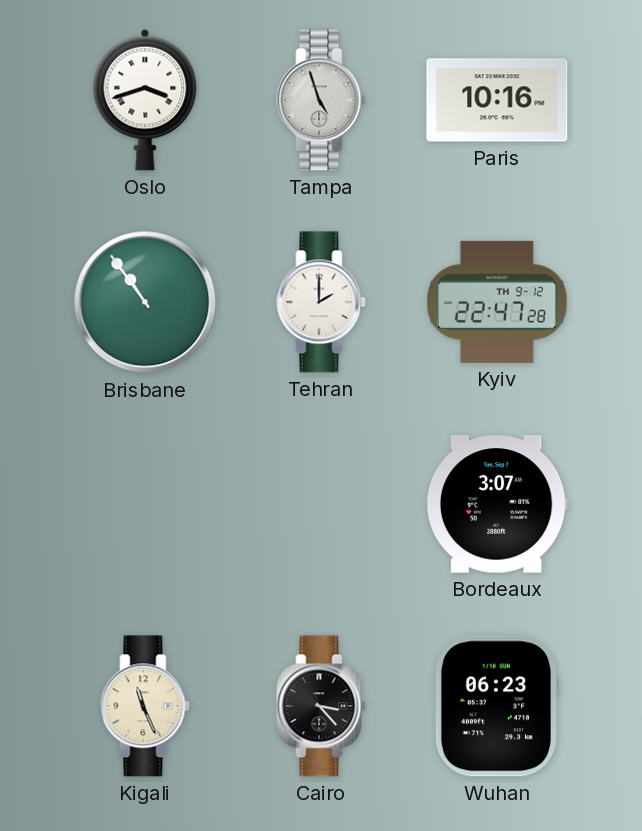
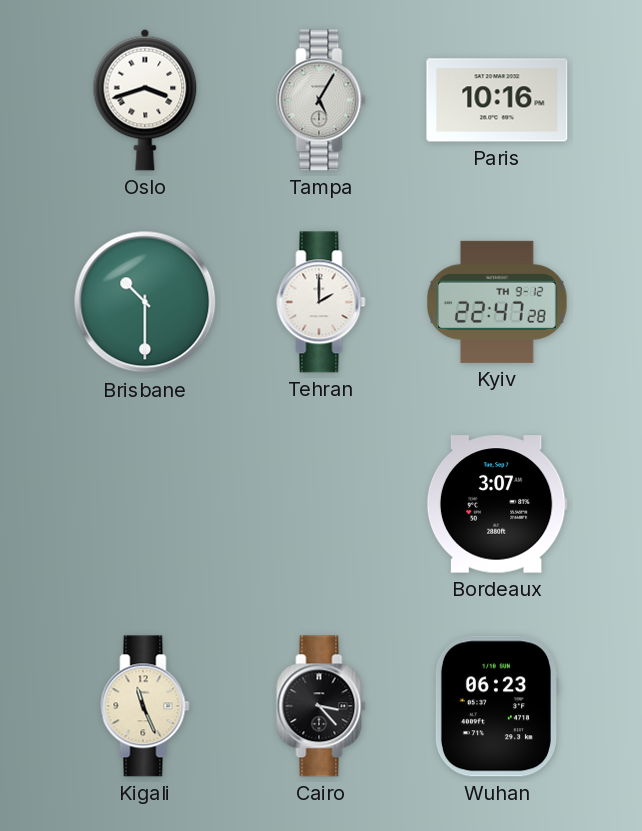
Tampa: 4:57 -> 5:05
Brisbane: 10:54 -> 10:30
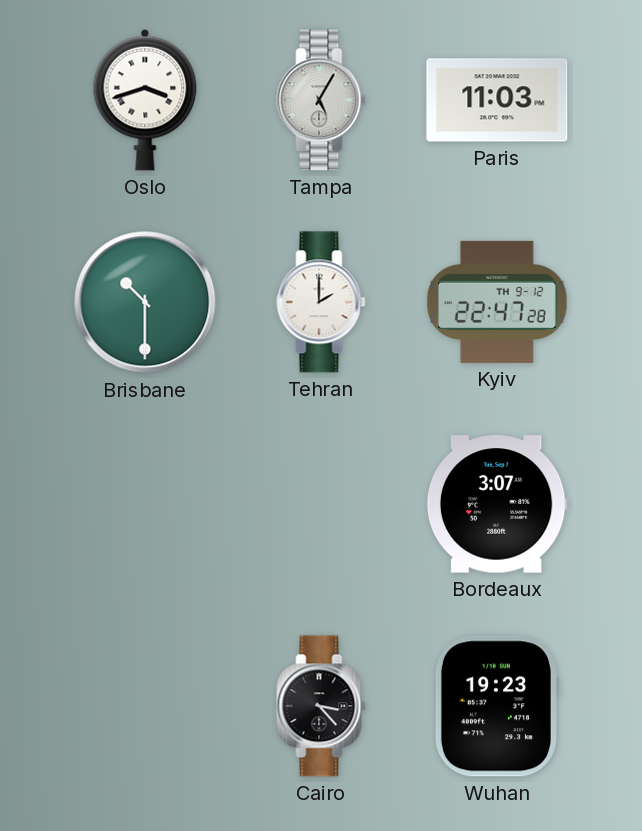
Paris: 10:16 -> 11:03
Kigali: 11:26 -> none
Wuhan: 06:23 -> 19:23
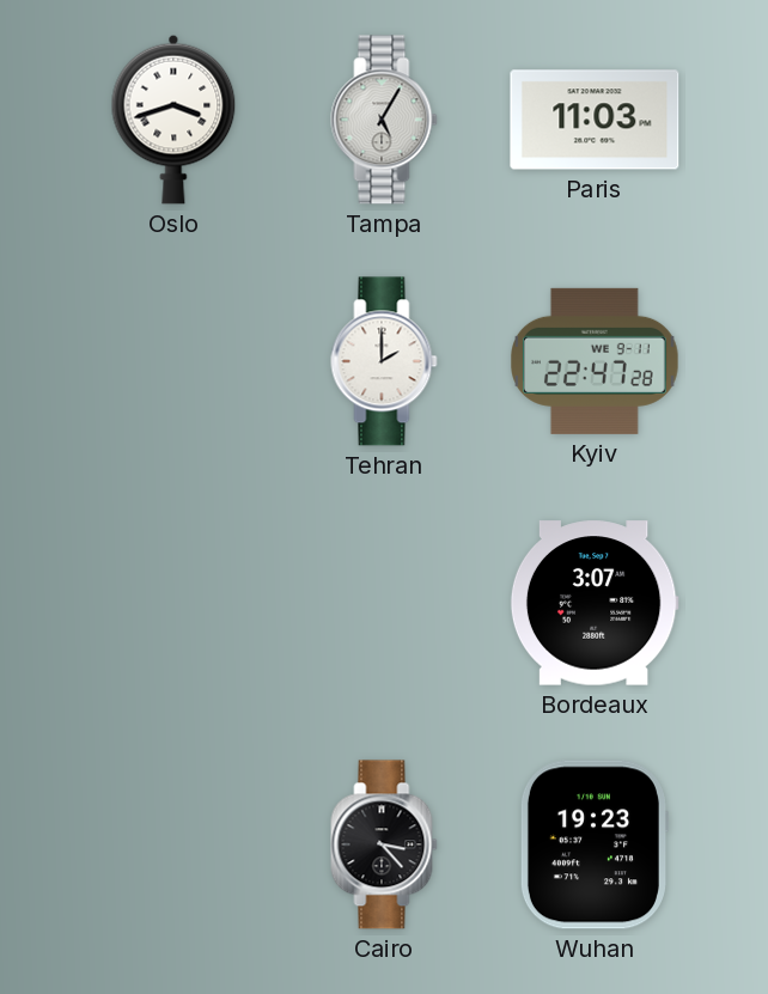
Brisbane: 10:30 -> none
Kyiv date: TH 9-12 -> WE 9-11
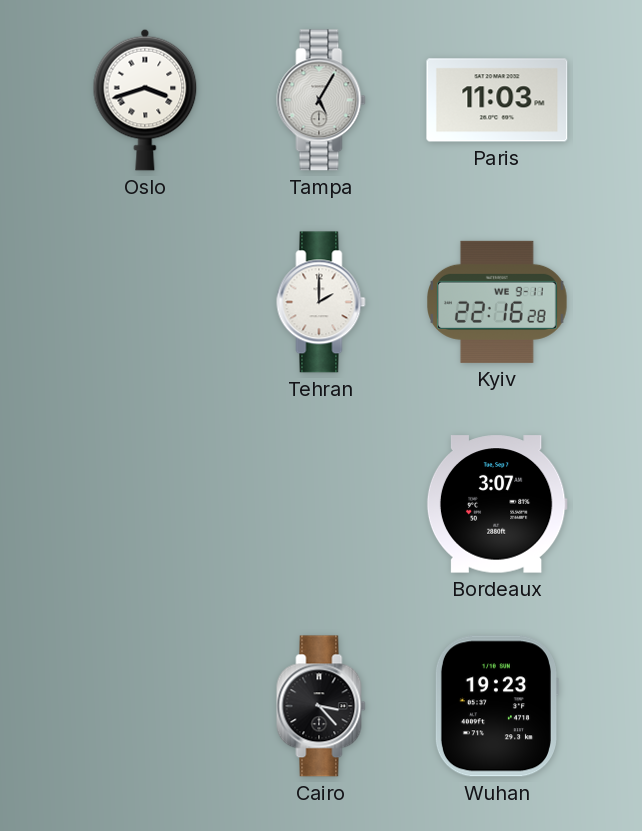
Kyiv: 22:47 -> 22:16
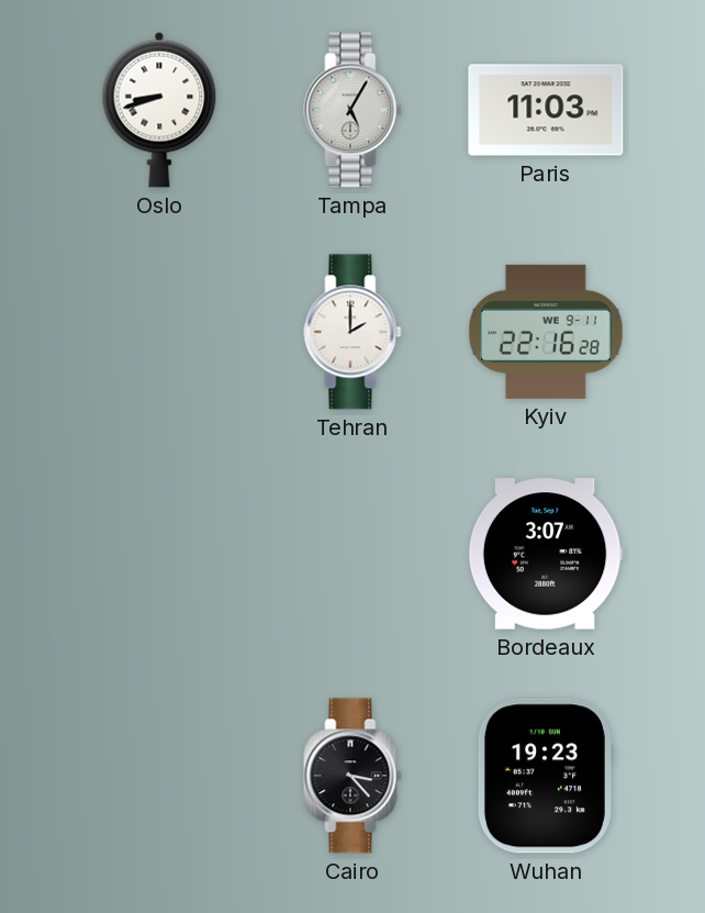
Oslo: 3:42 -> 8:42
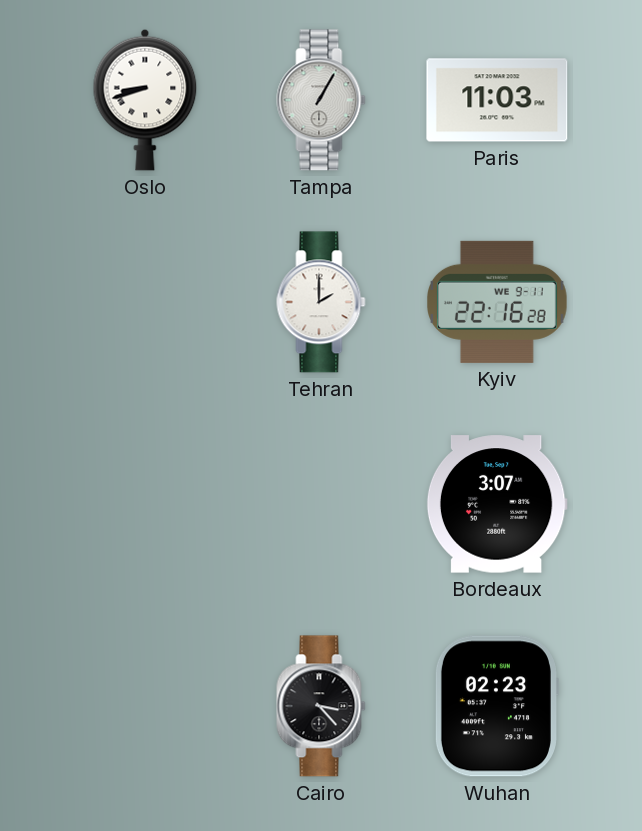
Tampa: 5:05 -> 1:05
Wuhan: 19:23 -> 02:23
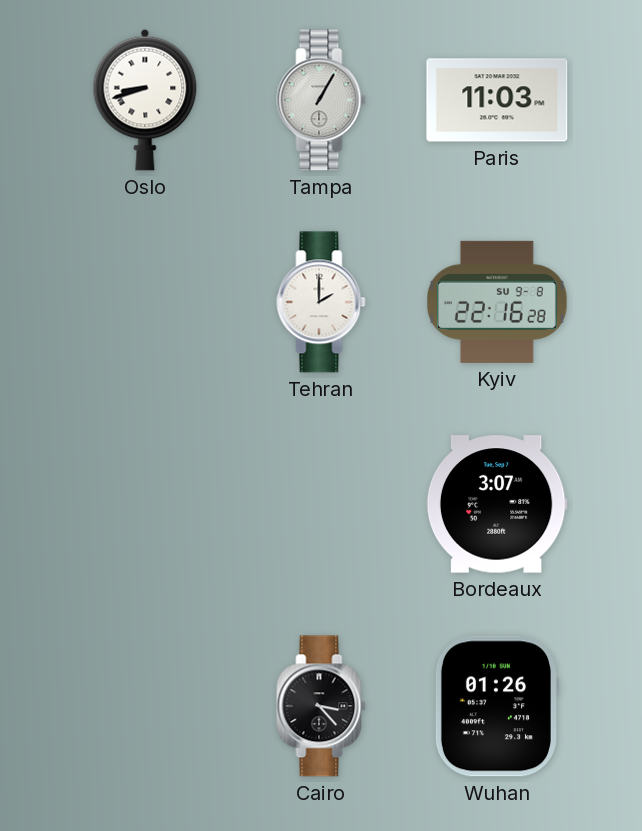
Kyiv date: WE 9-11 -> SU 9-8
Wuhan: 02:23 -> 01:26
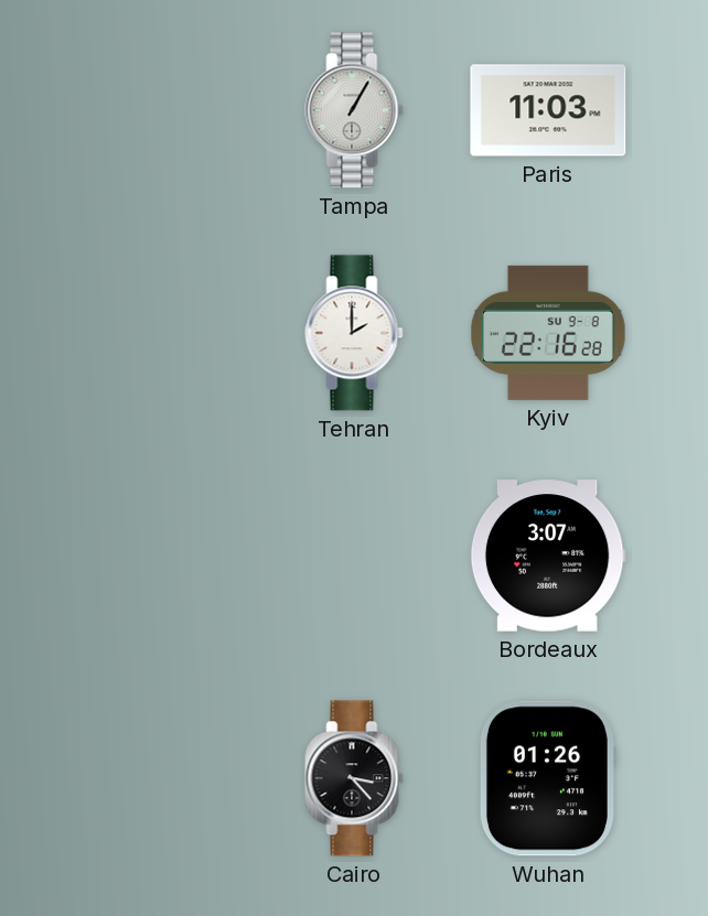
Oslo: 8:42 -> none
